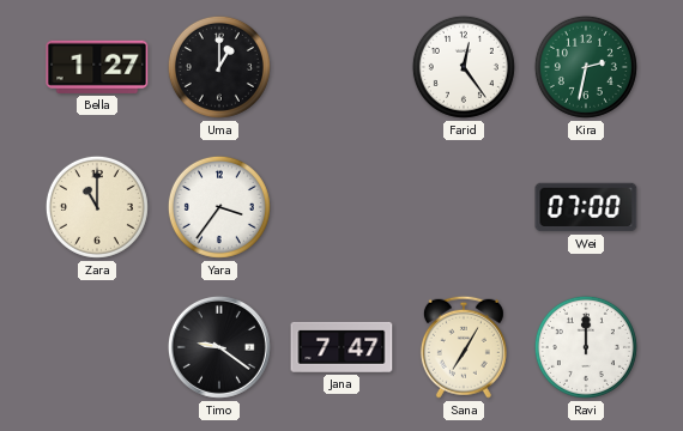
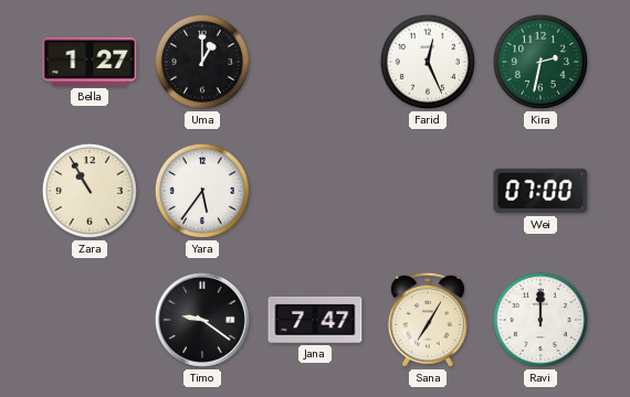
Farid: 12:24 -> 12:26
Zara: 11:00 -> 10:55
Yara: 3:36 -> 5:36
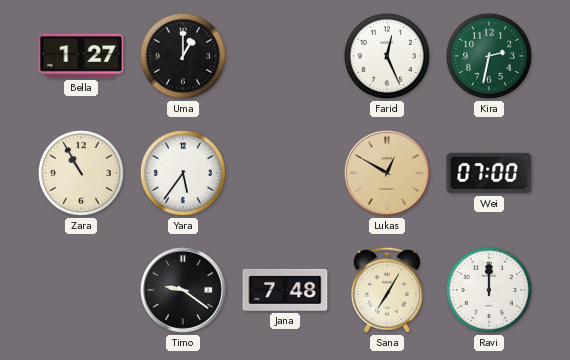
Lukas: none -> 12:50
Jana: 7:47 -> 7:48
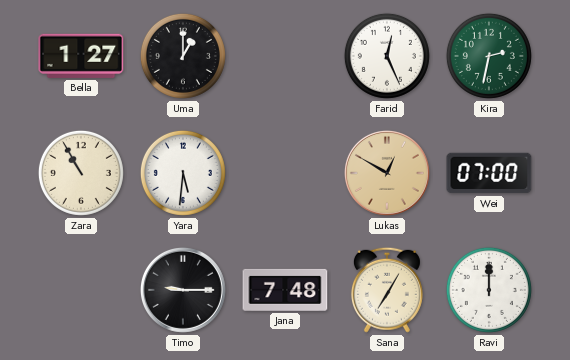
Yara: 5:36 -> 5:31
Timo: 9:21 -> 9:15
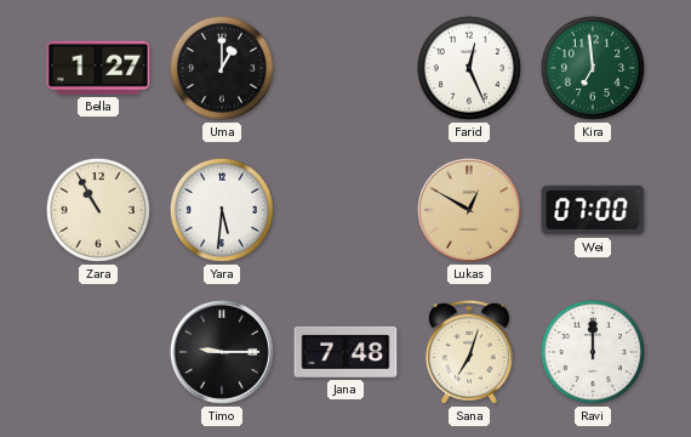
Kira: 2:32 -> 6:59
Sana: 7:05 -> 7:03
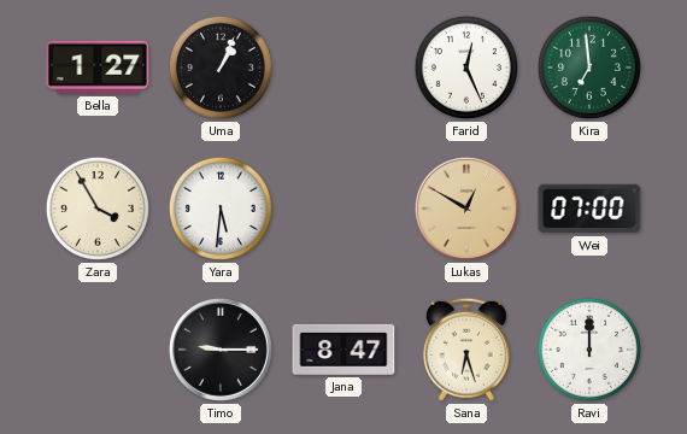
Uma: 1:00 -> 1:04
Zara: 10:55 -> 3:55
Jana: 7:48 -> 8:47
Sana: 7:03 -> 6:27
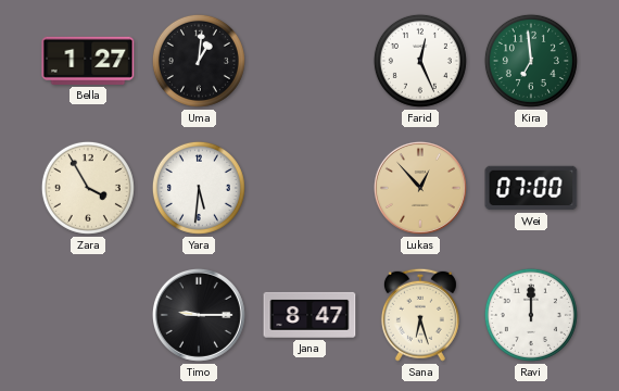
Uma: 1:04 -> 1:01
Lukas: 12:50 -> 12:53
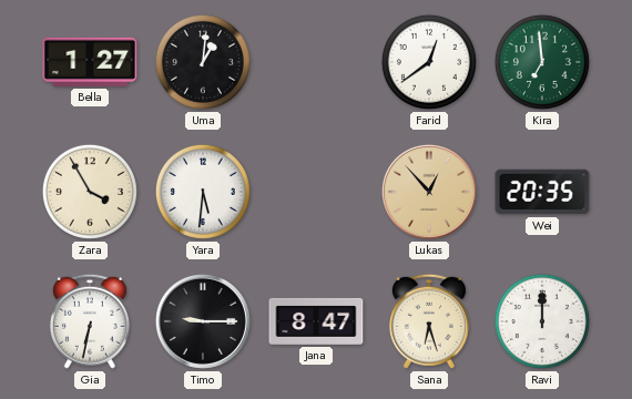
Farid: 12:26 -> 12:39
Wei: 07:00 -> 20:35
Gia: none -> 6:32
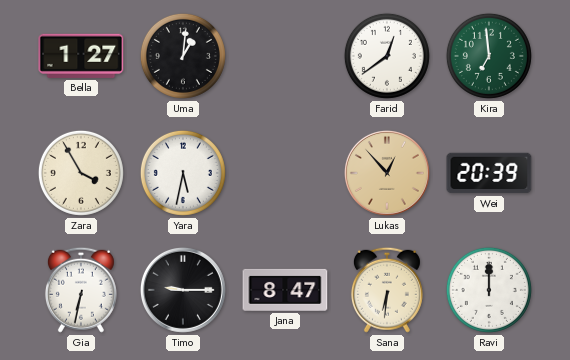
Yara: 5:31 -> 5:32
Wei: 20:35 -> 20:39
Sana: 6:27 -> 6:31
